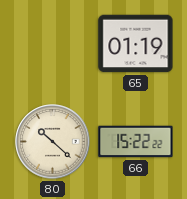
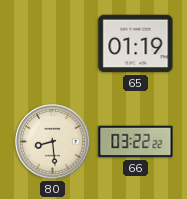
80: 10:22 -> 8:29
66: 15:22 -> 03:22
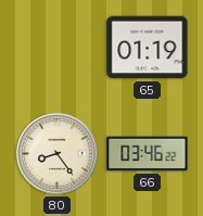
80: 8:29 -> 8:24
66: 03:22 -> 03:46
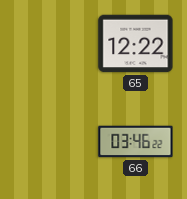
65: 01:19 -> 12:22
80: 8:24 -> none
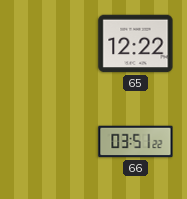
66: 03:46 -> 03:51
